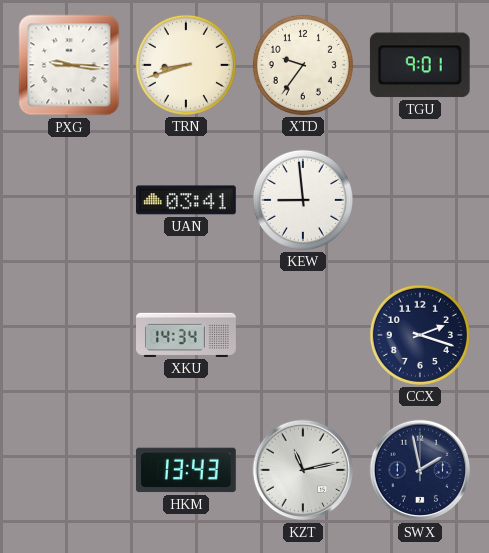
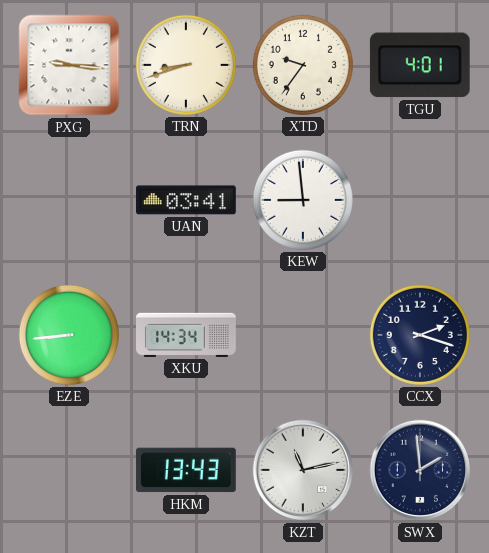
TGU: 9:01 -> 4:01
EZE: none -> 8:44
SWX: 1:58 -> 1:59
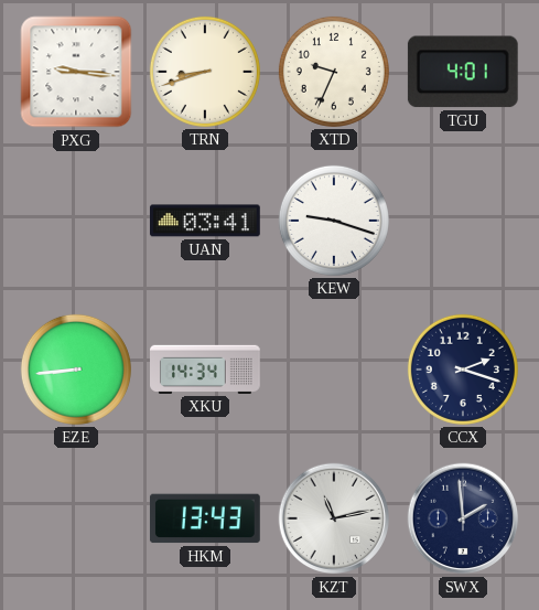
XTD: 9:36 -> 9:34
KEW: 8:59 -> 9:18
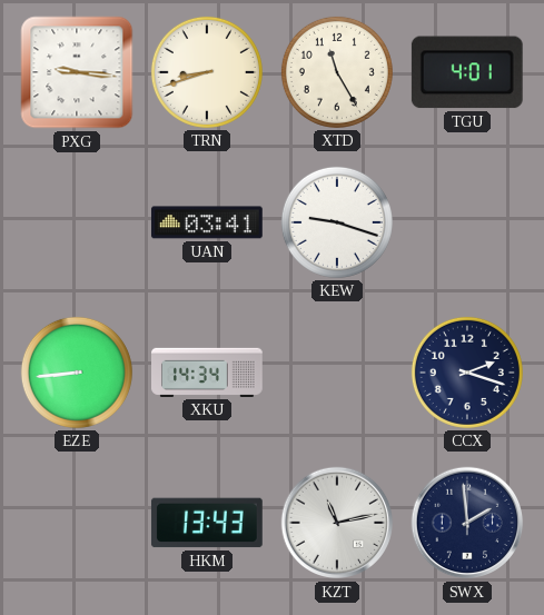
XTD: 9:34 -> 11:25
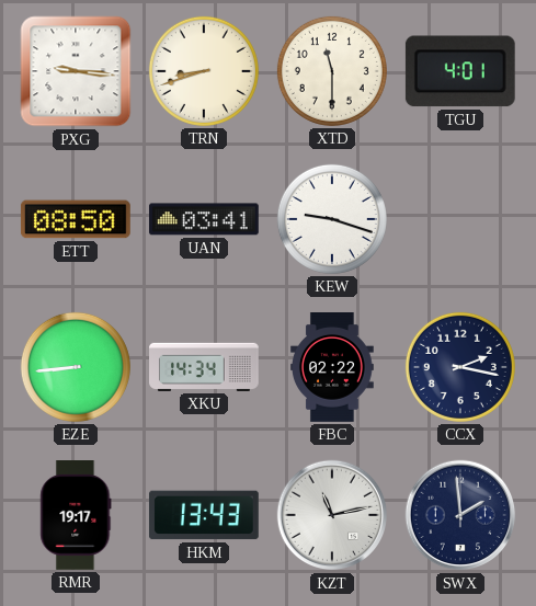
XTD: 11:25 -> 11:30
ETT: none -> 08:50
FBC: none -> 02:22
CCX: 2:18 -> 2:17
RMR: none -> 19:17
